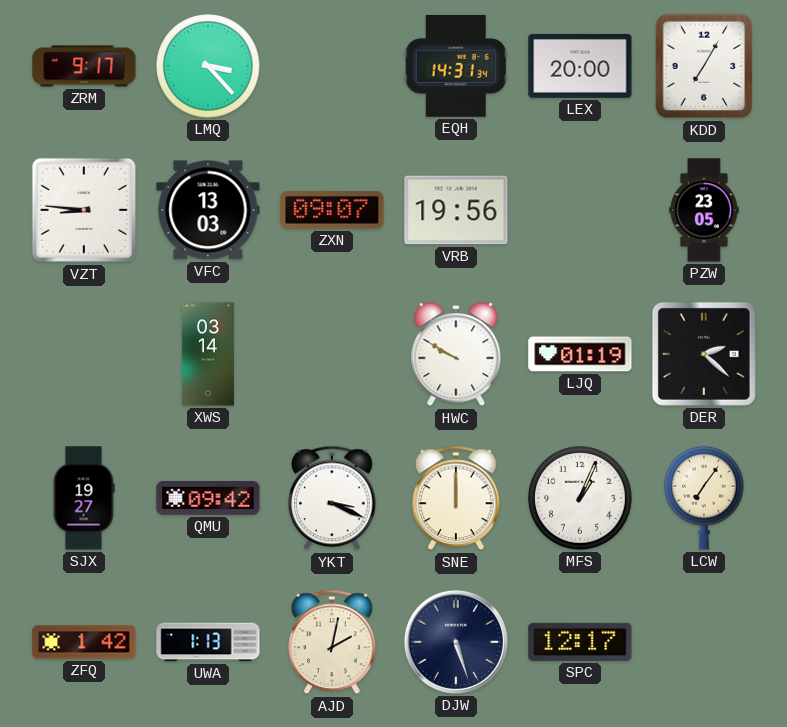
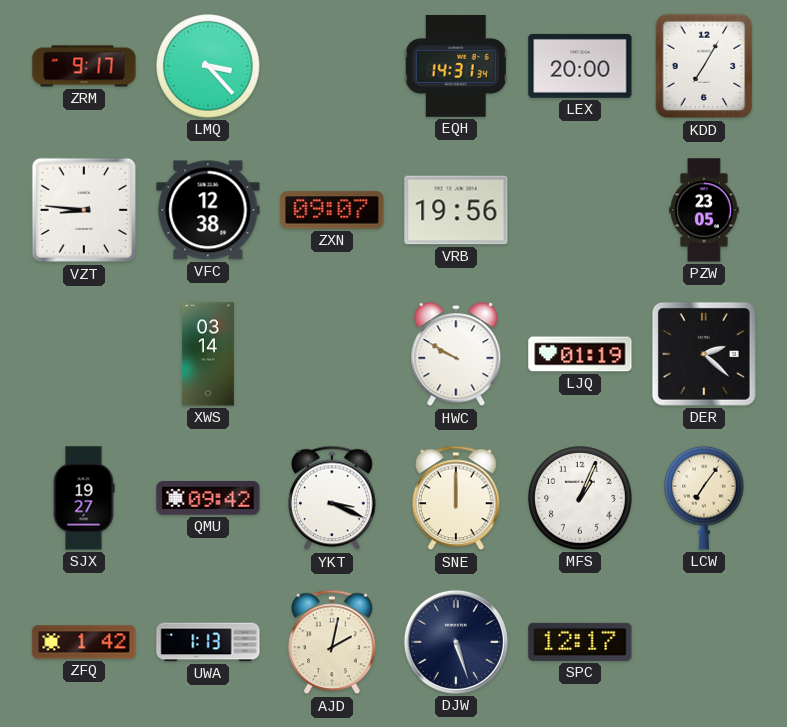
VFC: 13:03 -> 12:38
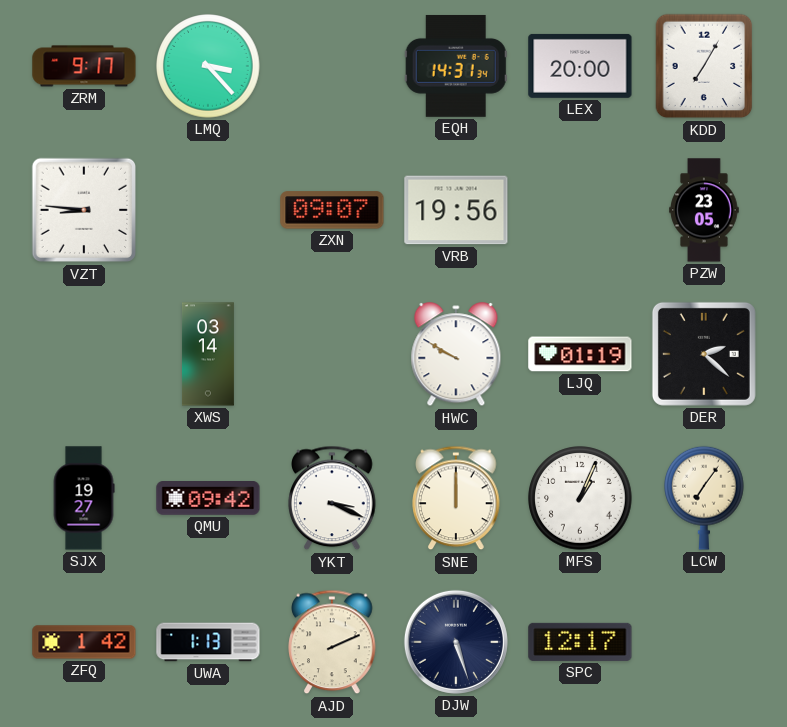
VFC: 12:38 -> none
AJD: 2:02 -> 2:11
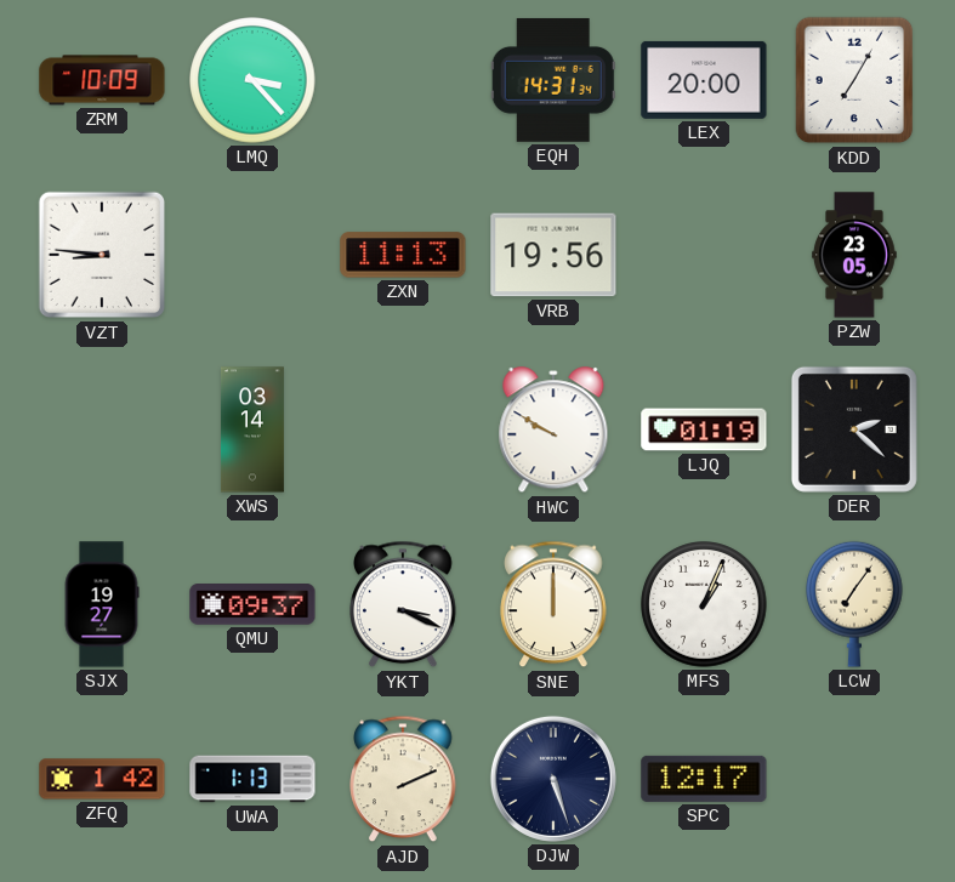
ZRM: 9:17 -> 10:09
ZXN: 09:07 -> 11:13
QMU: 09:42 -> 09:37
